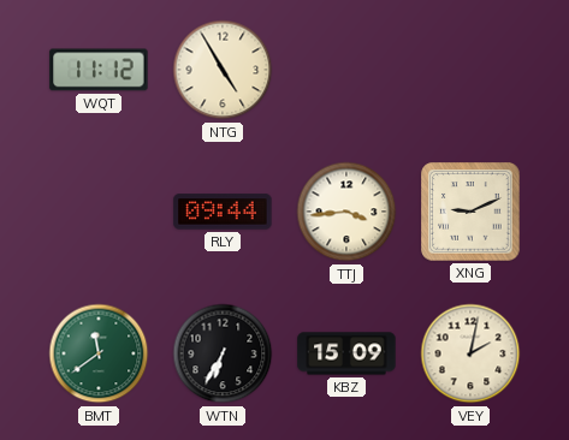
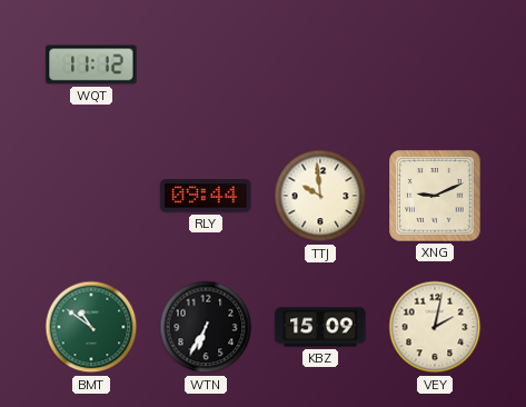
NTG: 4:55 -> none
TTJ: 3:44 -> 9:59
BMT: 11:39 -> 10:51
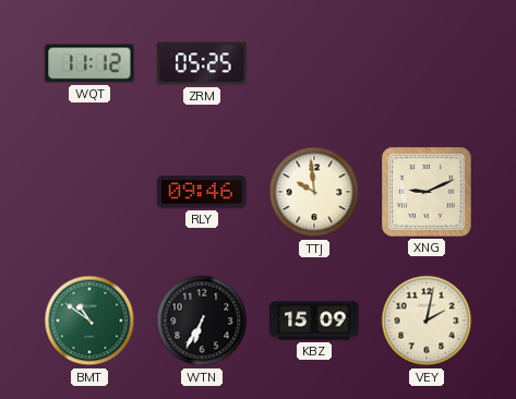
ZRM: none -> 05:25
RLY: 09:44 -> 09:46
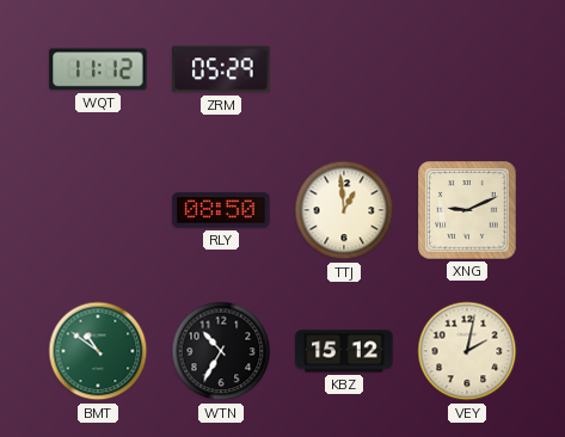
ZRM: 05:25 -> 05:29
RLY: 09:46 -> 08:50
TTJ: 9:59 -> 12:59
WTN: 6:35 -> 10:35
KBZ: 15:09 -> 15:12
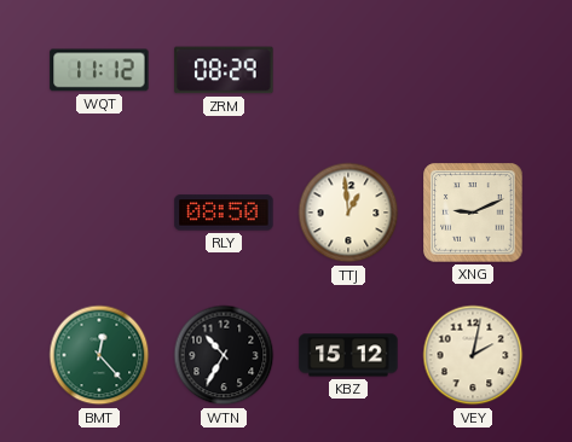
ZRM: 05:29 -> 08:29
BMT: 10:51 -> 12:23
